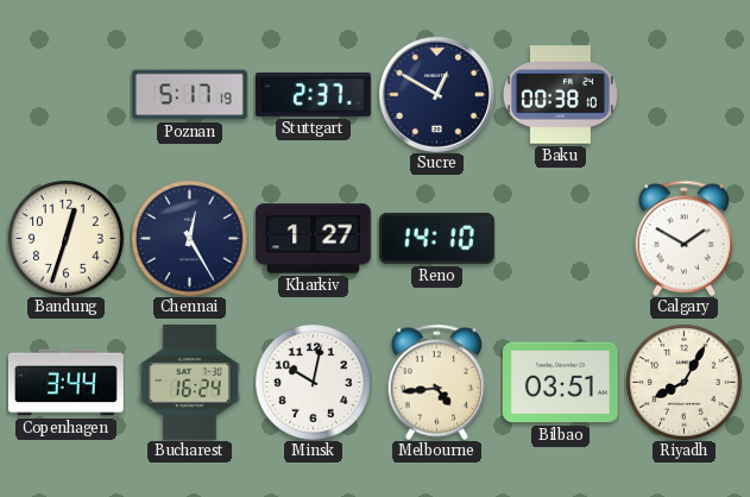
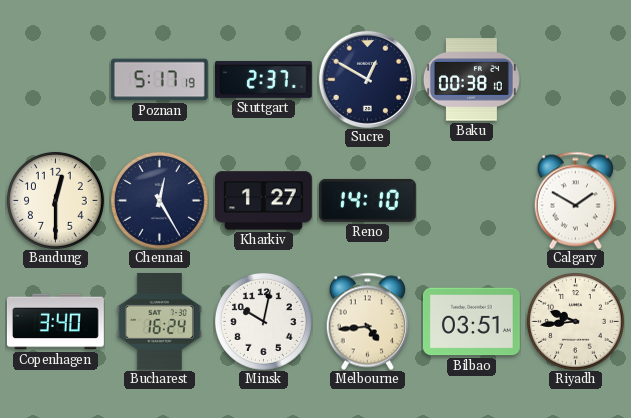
Bandung: 12:33 -> 12:30
Copenhagen: 3:44 -> 3:40
Riyadh: 8:05 -> 9:44
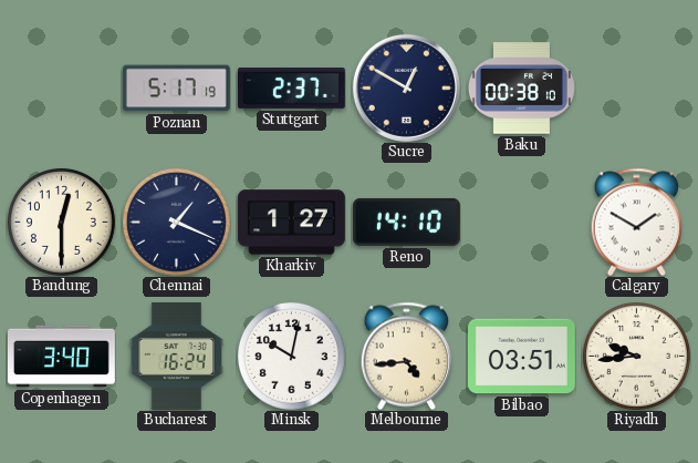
Chennai: 12:25 -> 1:19
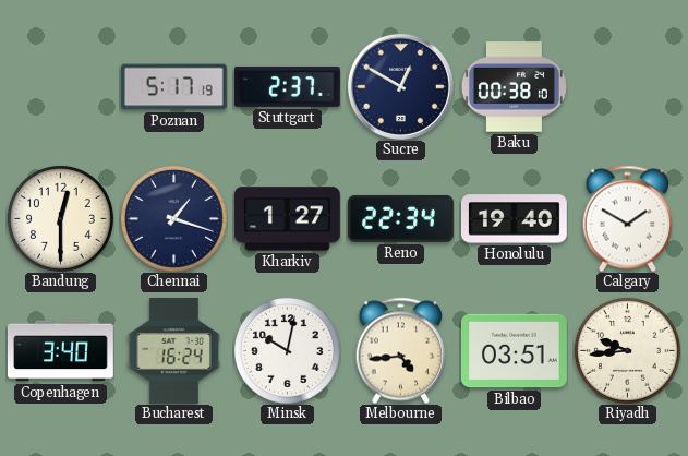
Chennai: 1:19 -> 1:18
Reno: 14:10 -> 22:34
Honolulu: none -> 19:40
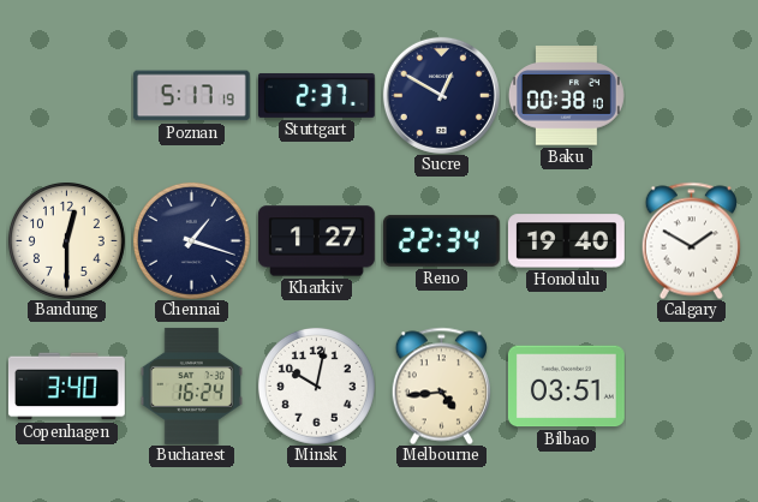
Riyadh: 9:44 -> none
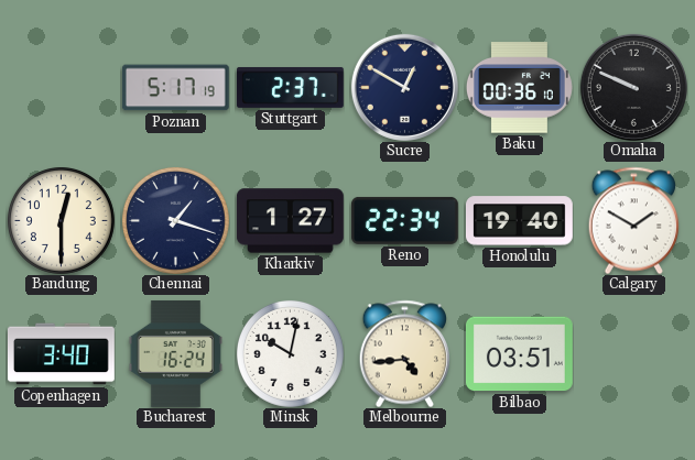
Baku: 00:38 -> 00:36
Omaha: none -> 9:49
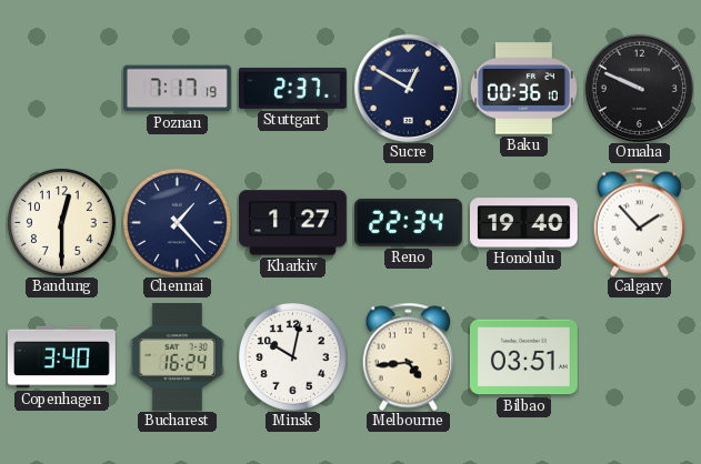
Poznan: 5:17 -> 7:17
Chennai: 1:18 -> 1:23
Calgary: 1:50 -> 1:53
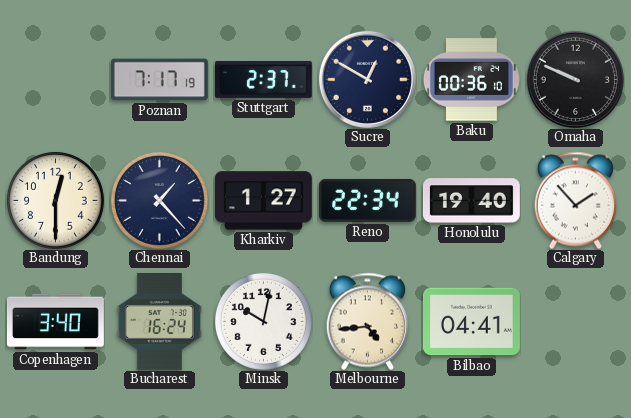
Bilbao: 03:51 -> 04:41
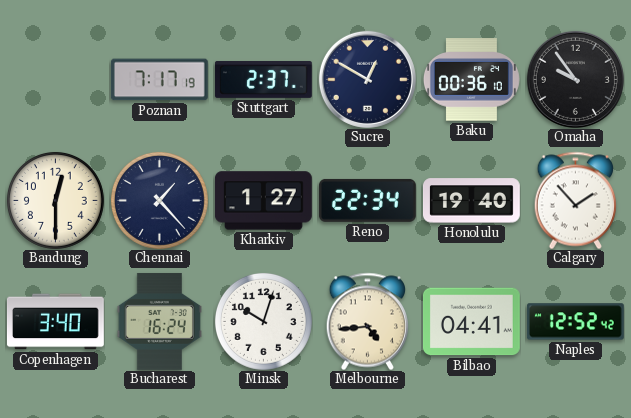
Omaha: 9:49 -> 9:54
Minsk: 10:02 -> 10:03
Naples: none -> 12:52
